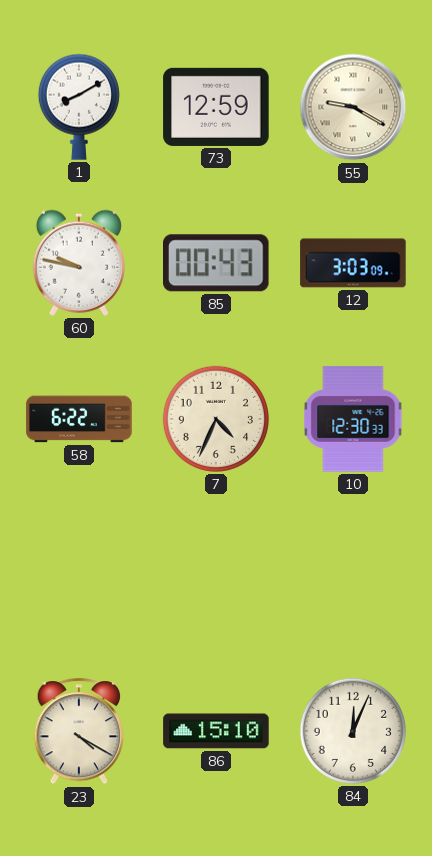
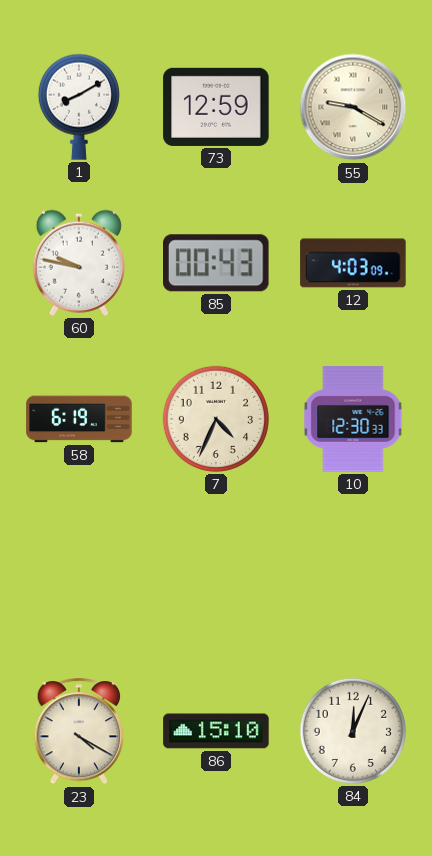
12: 3:03 -> 4:03
58: 6:22 -> 6:19
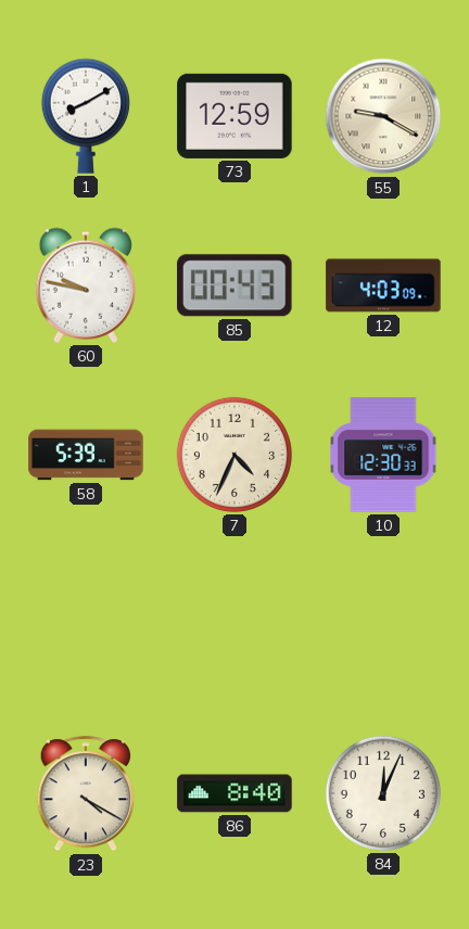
58: 6:19 -> 5:39
86: 15:10 -> 8:40
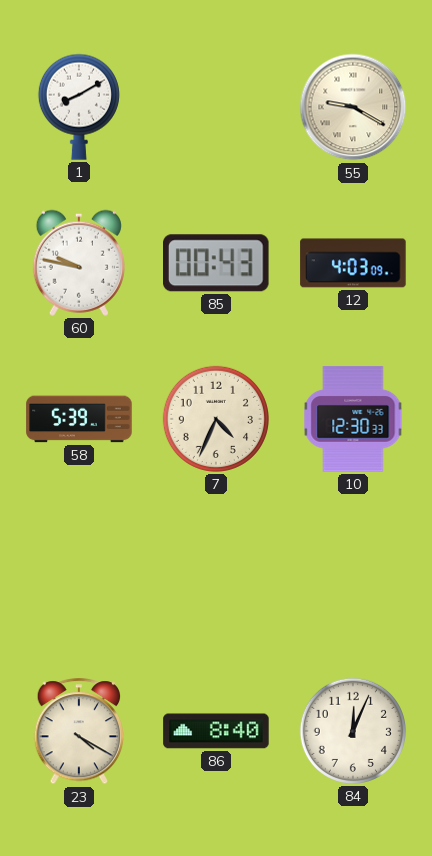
73: 12:59 -> none
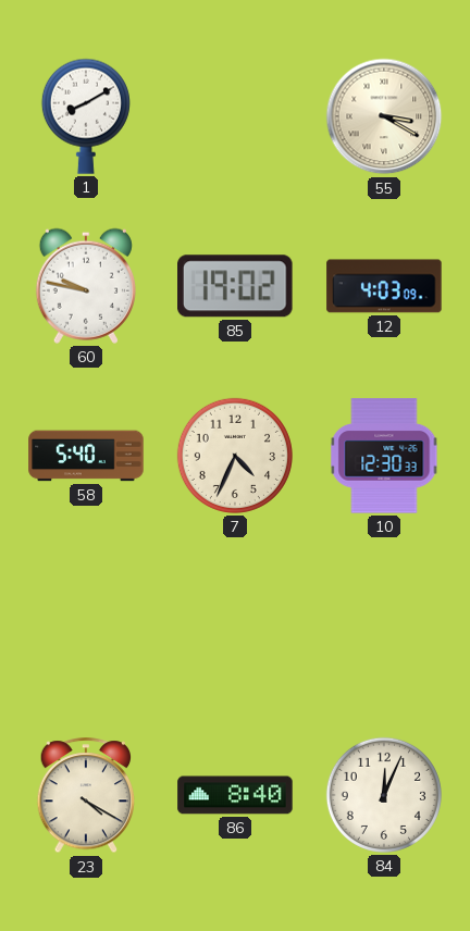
55: 9:20 -> 3:20
85: 00:43 -> 19:02
58: 5:39 -> 5:40
